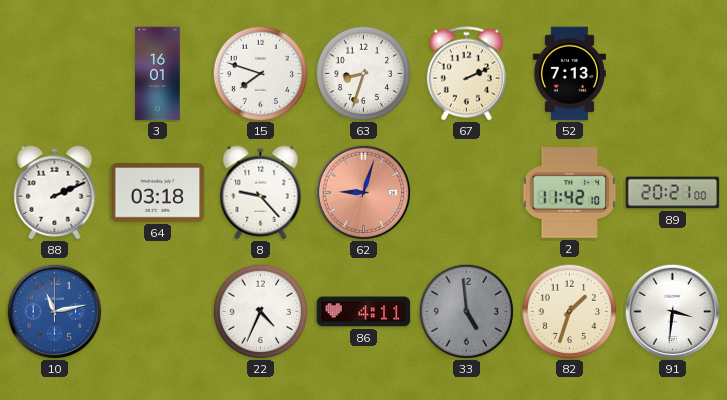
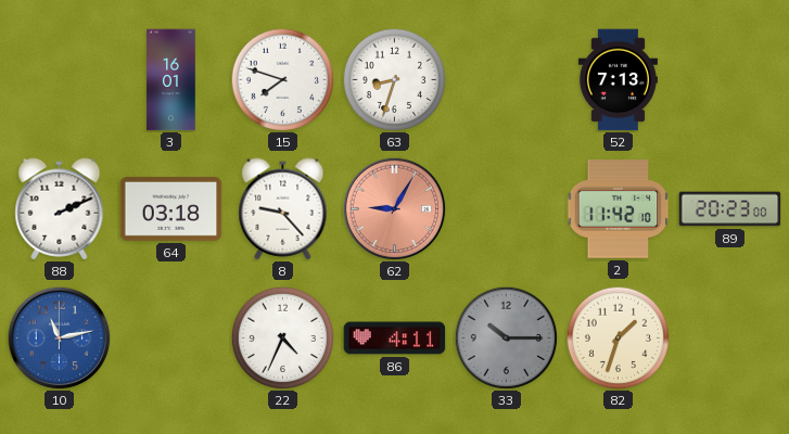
67: 2:11 -> none
62: 9:03 -> 9:05
89: 20:21 -> 20:23
33: 4:59 -> 10:15
91: 3:31 -> none
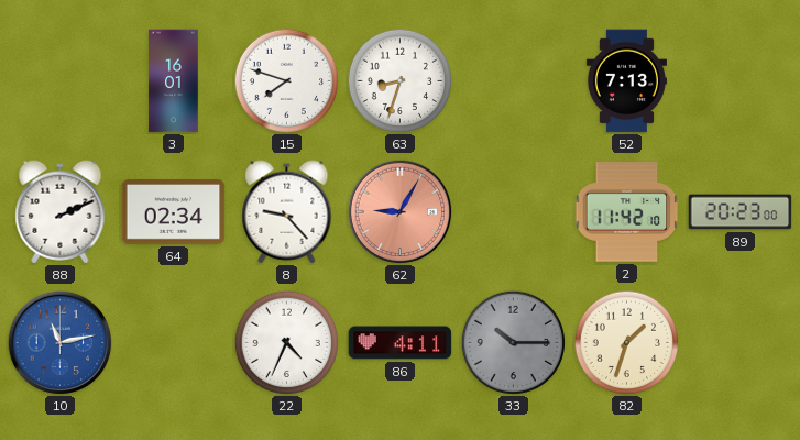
64: 03:18 -> 02:34
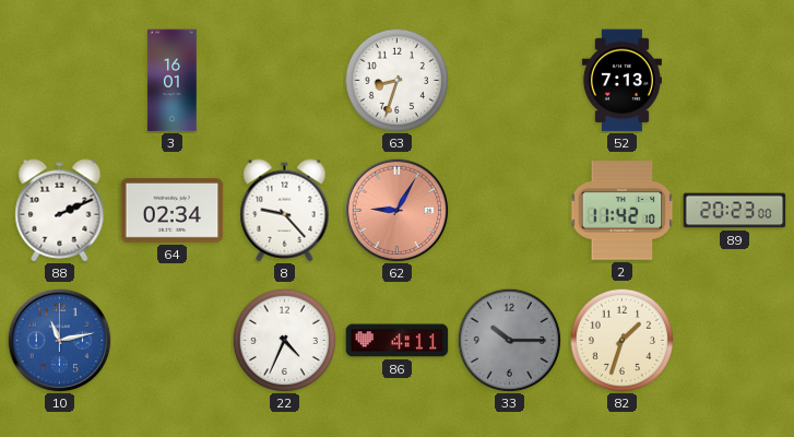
15: 7:48 -> none
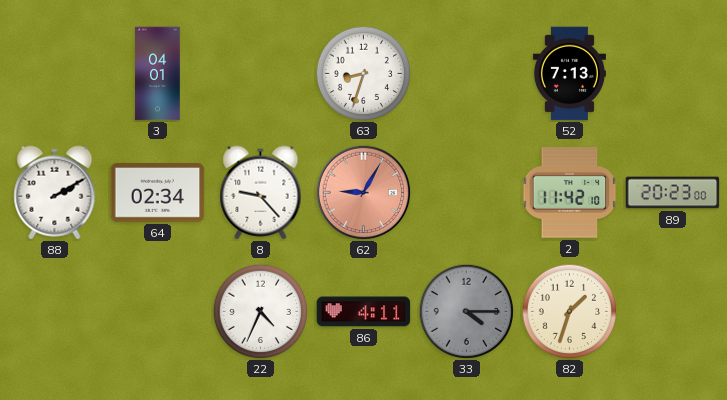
3: 16:01 -> 04:01
88: 2:11 -> 2:10
10: 11:13 -> none
33: 10:15 -> 4:15
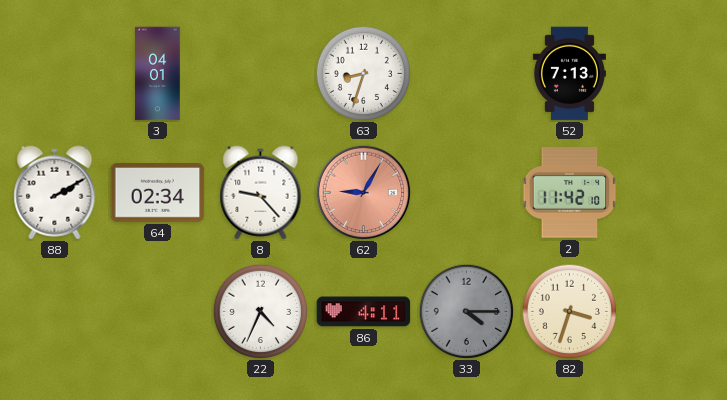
89: 20:23 -> none
82: 1:33 -> 3:33
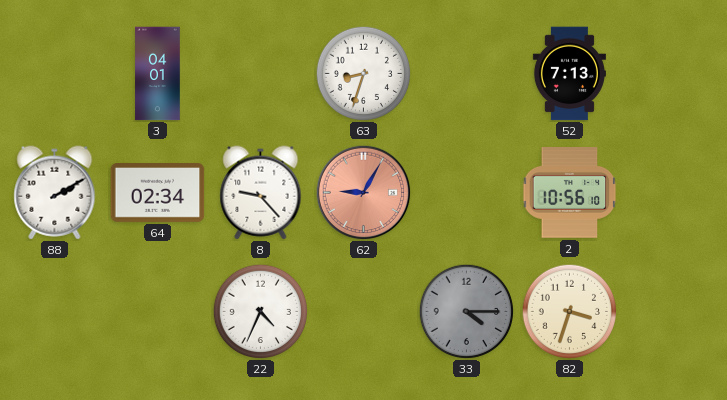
2: 11:42 -> 10:56
86: 4:11 -> none
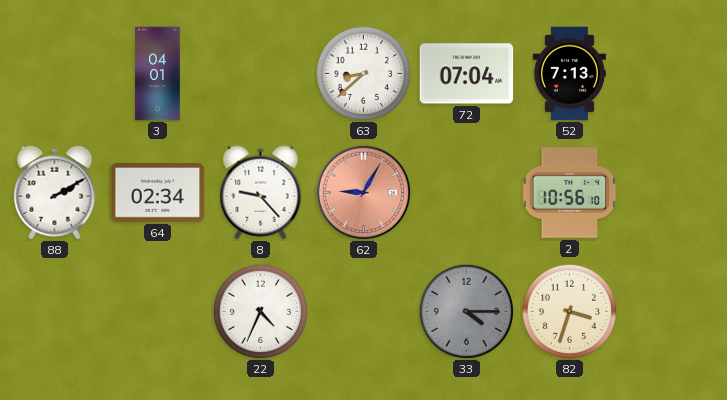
63: 8:33 -> 8:38
72: none -> 07:04
